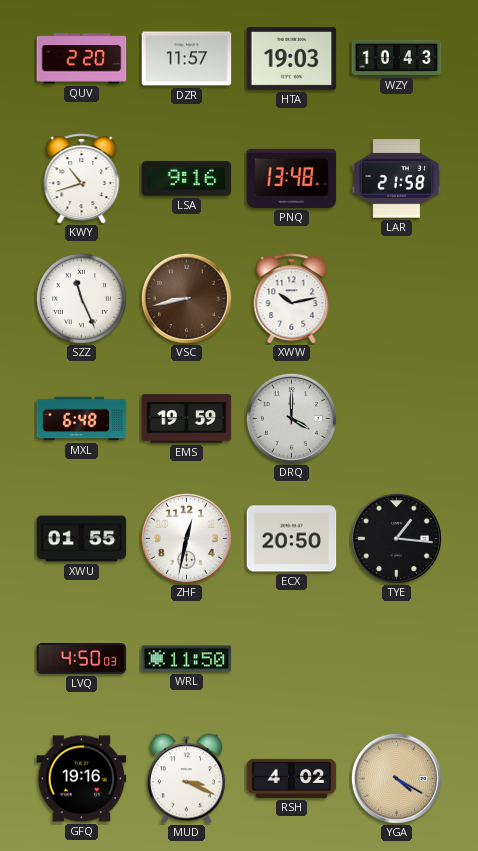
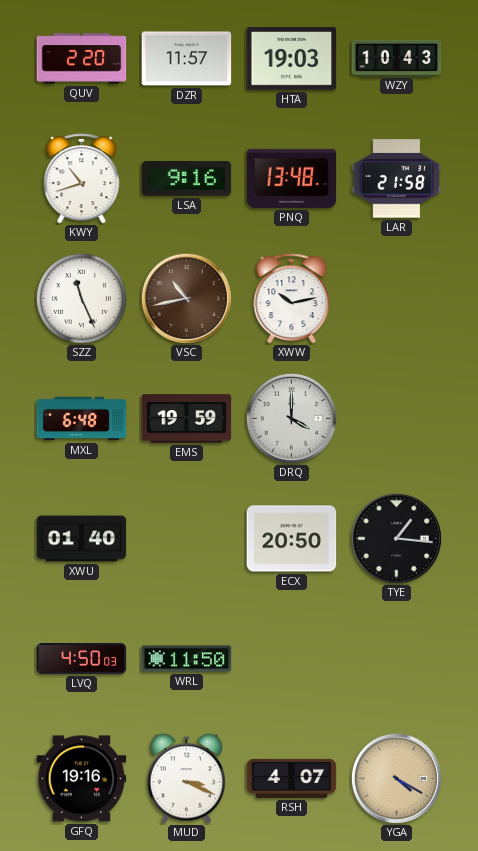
VSC: 8:43 -> 10:43
XWU: 01:55 -> 01:40
ZHF: 12:32 -> none
RSH: 4:02 -> 4:07
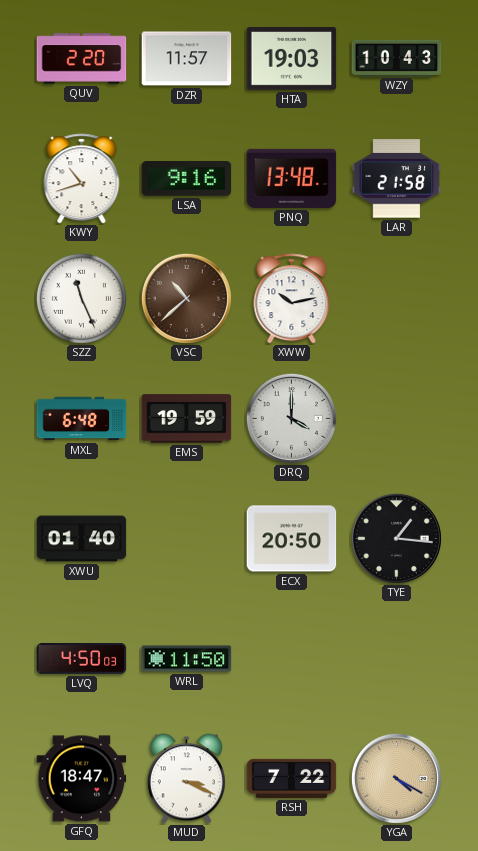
VSC: 10:43 -> 10:38
GFQ: 19:16 -> 18:47
RSH: 4:07 -> 7:22
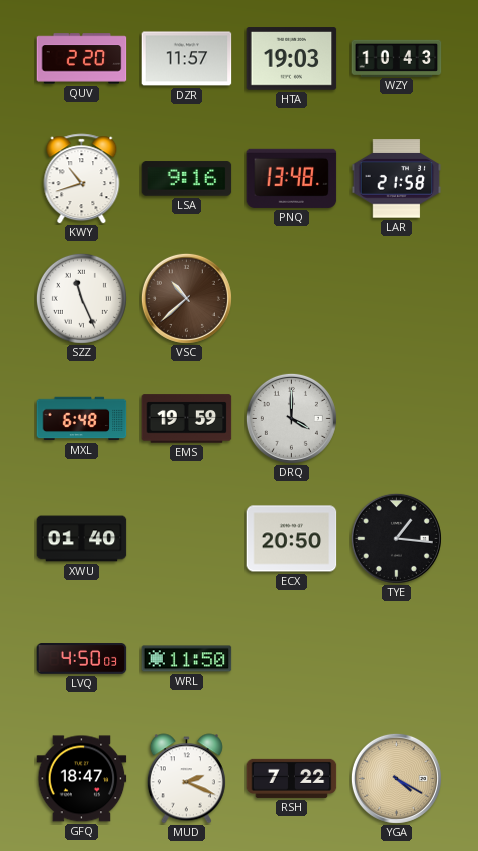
XWW: 10:13 -> none
MUD: 3:19 -> 2:19
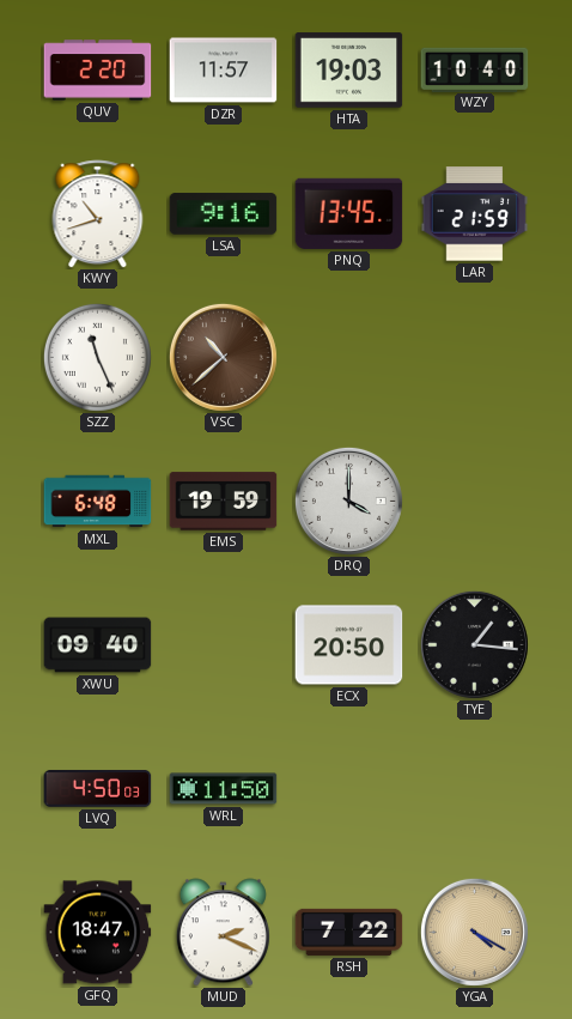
WZY: 10:43 -> 10:40
PNQ: 13:48 -> 13:45
LAR: 21:58 -> 21:59
XWU: 01:40 -> 09:40
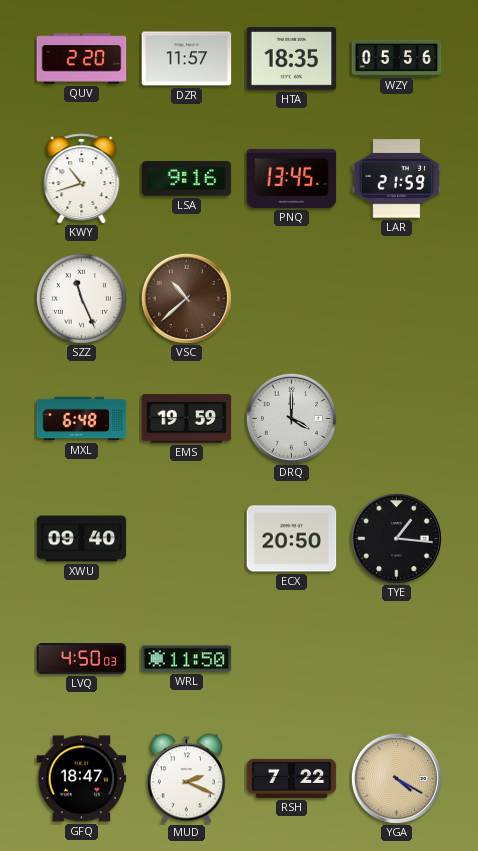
HTA: 19:03 -> 18:35
WZY: 10:40 -> 05:56
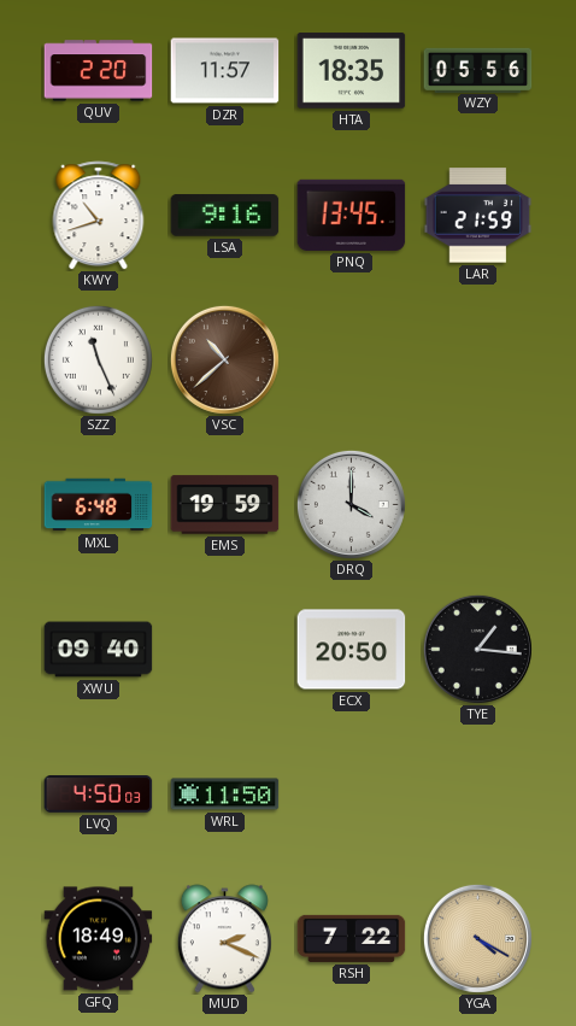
GFQ: 18:47 -> 18:49
